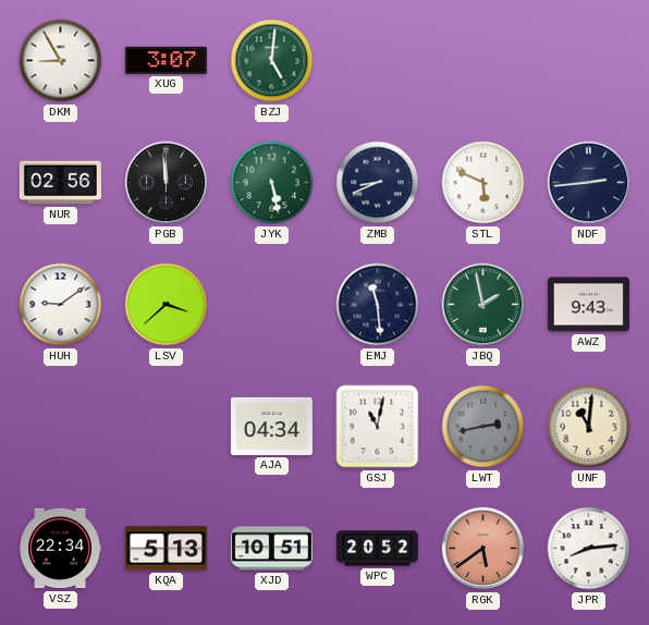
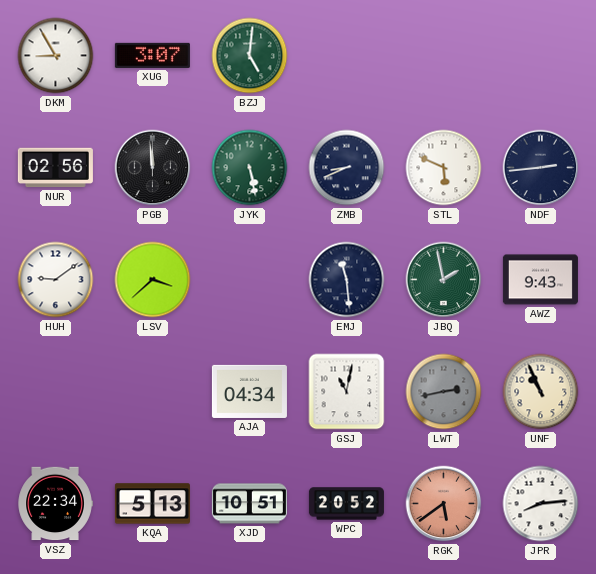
UNF: 11:01 -> 10:56
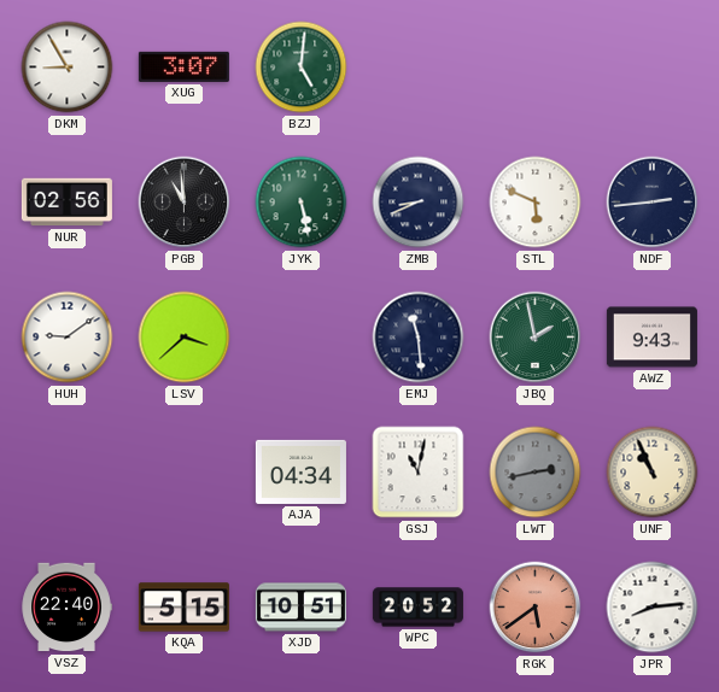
PGB: 11:59 -> 10:59
VSZ: 22:34 -> 22:40
KQA: 5:13 -> 5:15
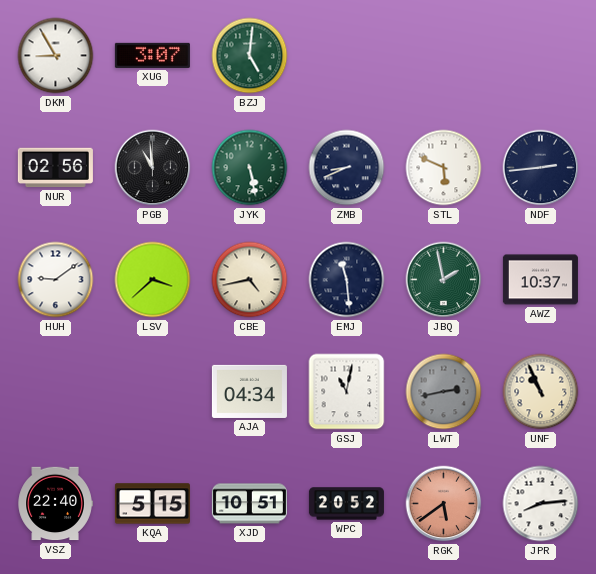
CBE: none -> 4:43
AWZ: 9:43 -> 10:37
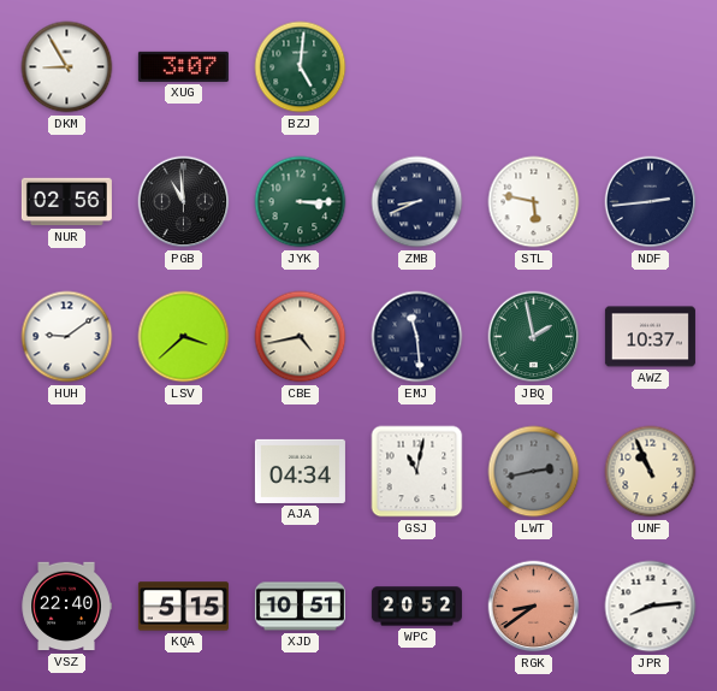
JYK: 5:28 -> 3:15
STL: 5:49 -> 5:47
RGK: 5:39 -> 8:39
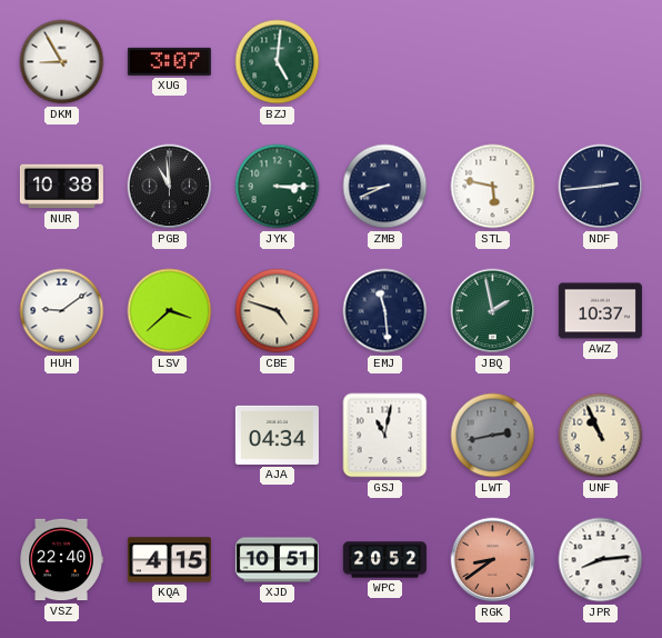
NUR: 02:56 -> 10:38
CBE: 4:43 -> 4:48
KQA: 5:15 -> 4:15
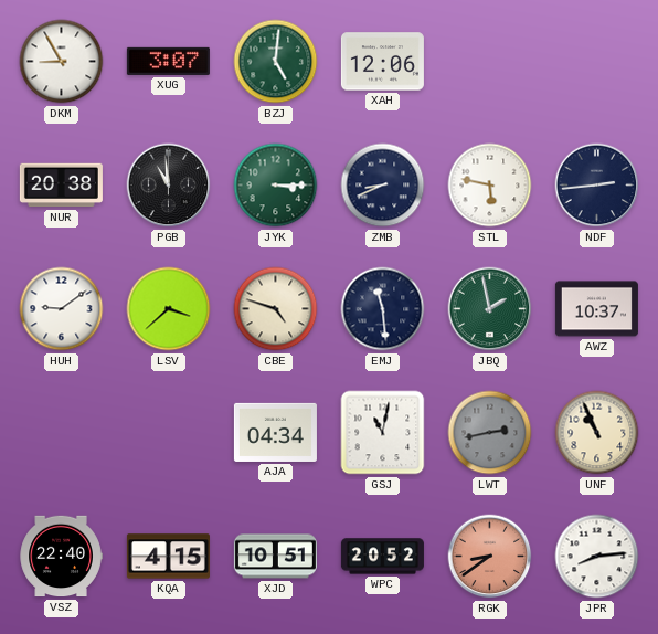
XAH: none -> 12:06
NUR: 10:38 -> 20:38
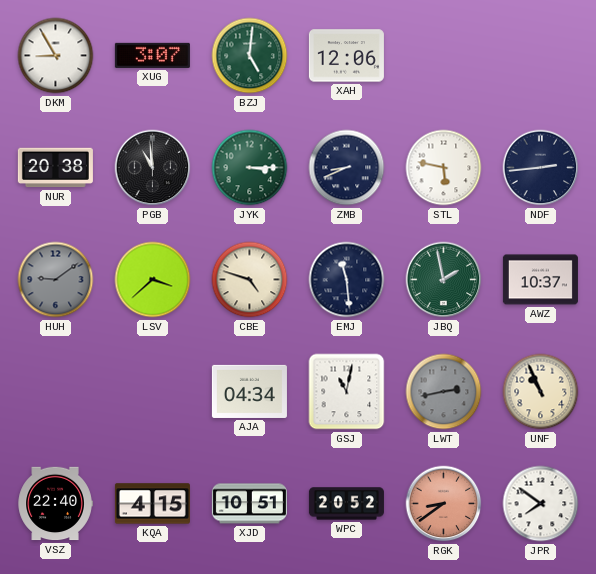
HUH dial: white -> grey
JPR: 8:14 -> 7:51
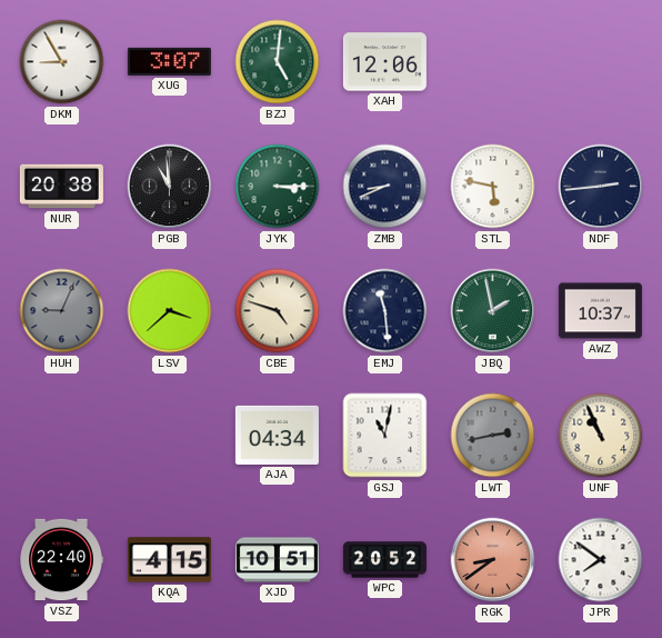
HUH: 9:09 -> 9:04
